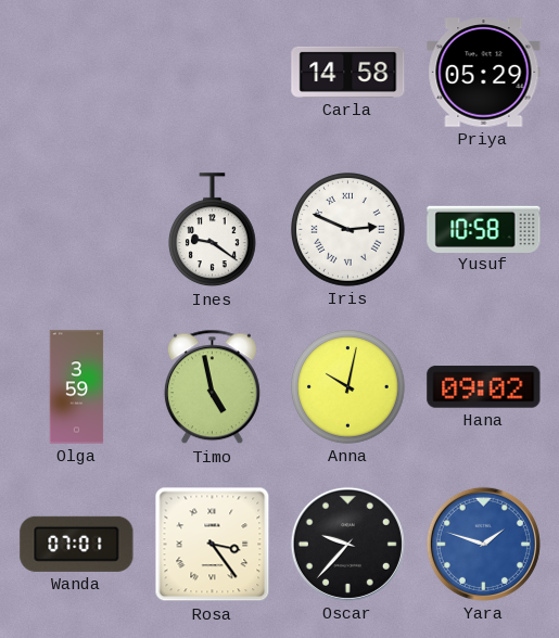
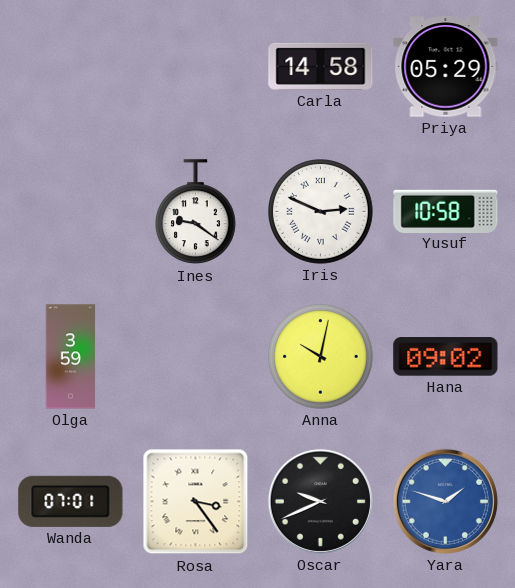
Timo: 4:58 -> none
Oscar: 9:37 -> 9:41
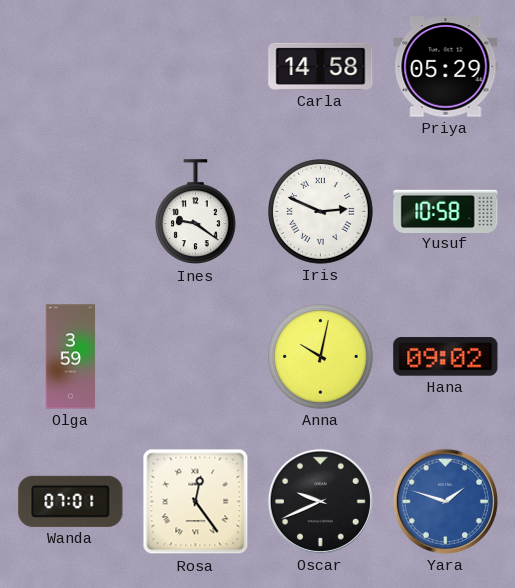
Rosa: 3:24 -> 12:24
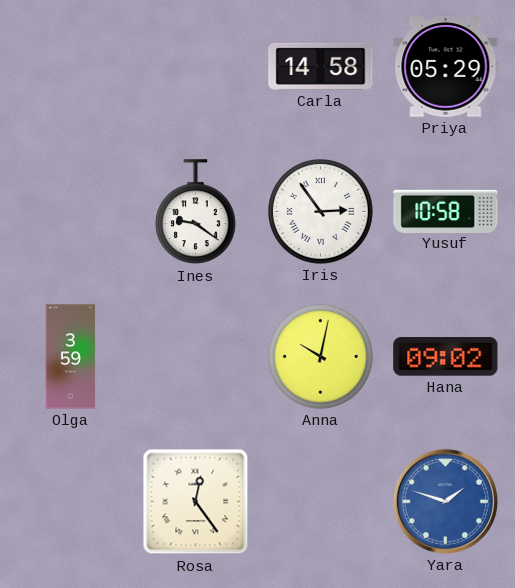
Iris: 2:49 -> 2:54
Wanda: 07:01 -> none
Oscar: 9:41 -> none
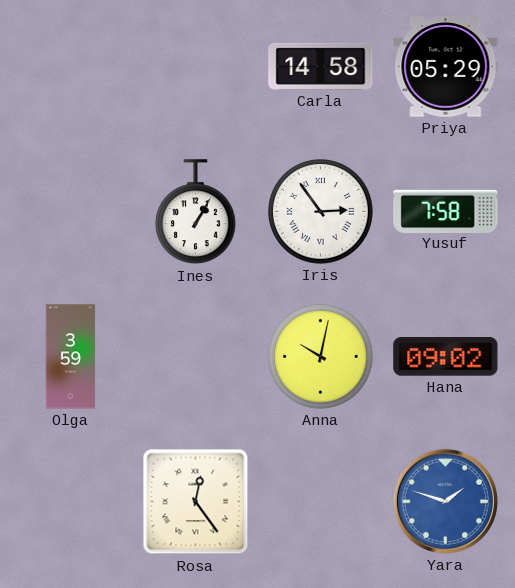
Ines: 9:21 -> 1:05
Yusuf: 10:58 -> 7:58
